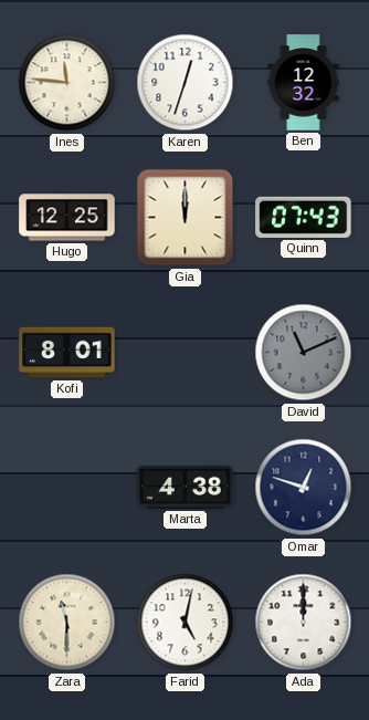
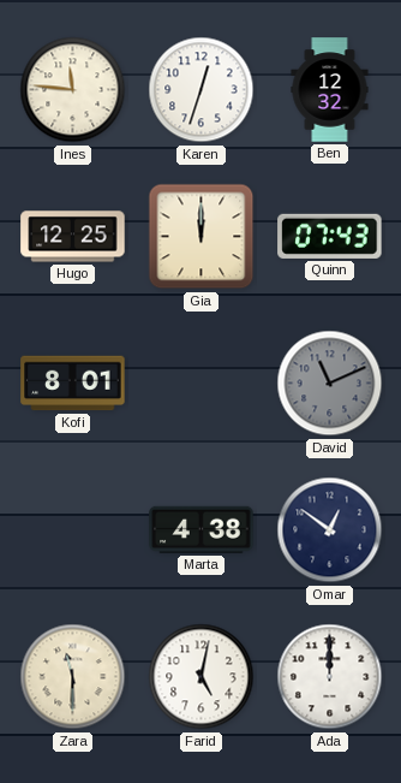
Omar: 12:48 -> 12:51
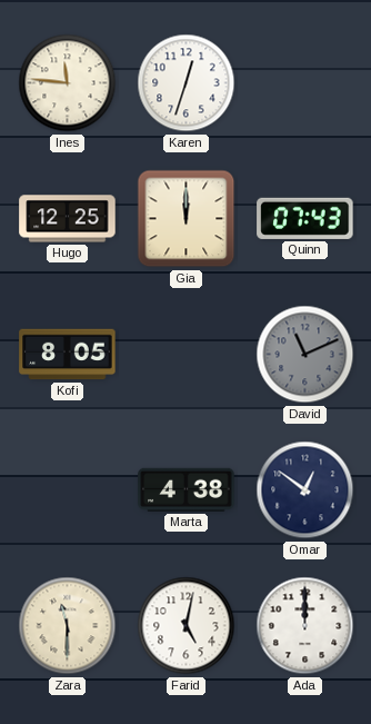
Ben: 12:32 -> none
Kofi: 8:01 -> 8:05
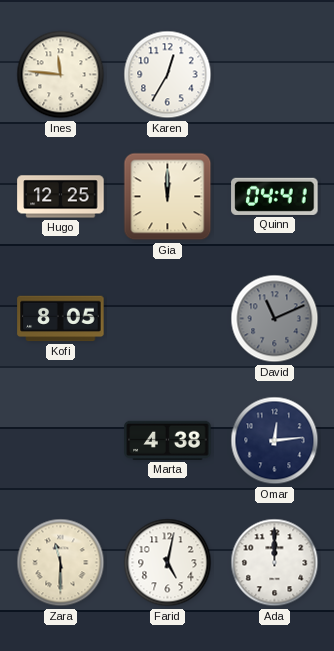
Karen: 12:33 -> 12:35
Quinn: 07:43 -> 04:41
Omar: 12:51 -> 12:14
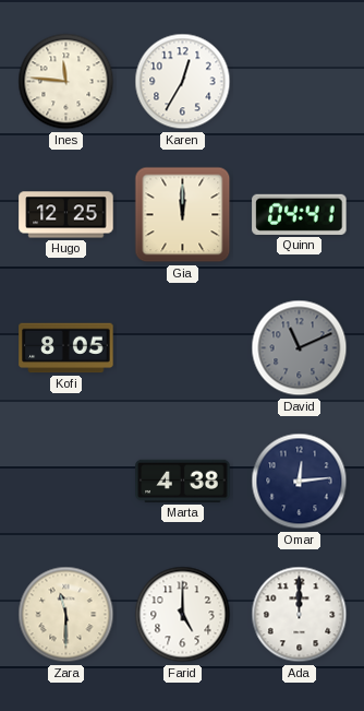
Farid: 5:02 -> 5:00
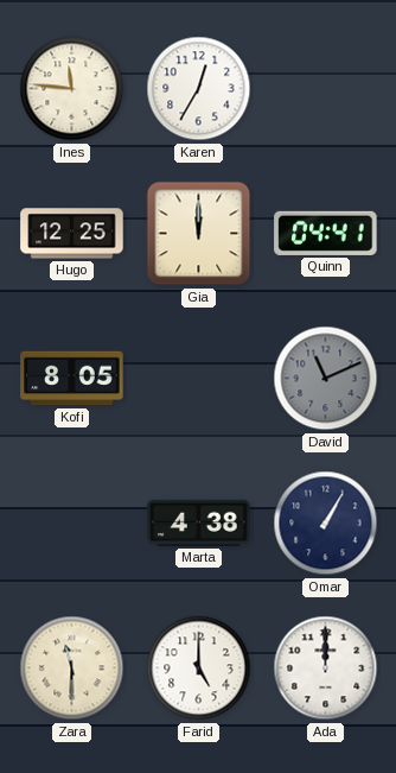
Omar: 12:14 -> 1:05
